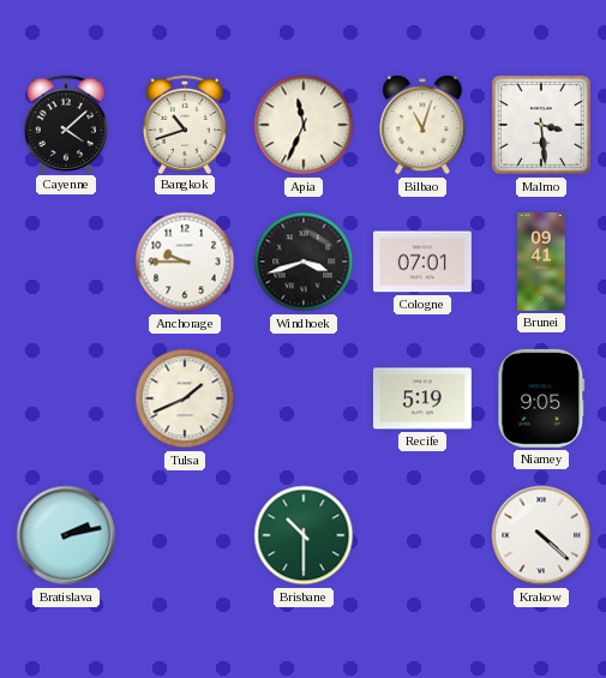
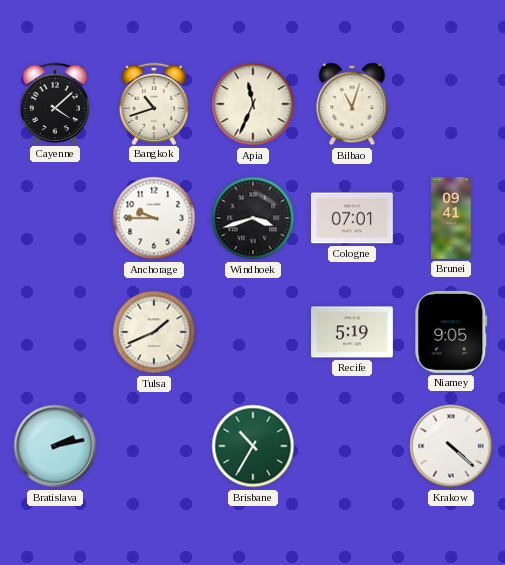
Malmo: 3:29 -> none
Brisbane: 10:30 -> 10:35
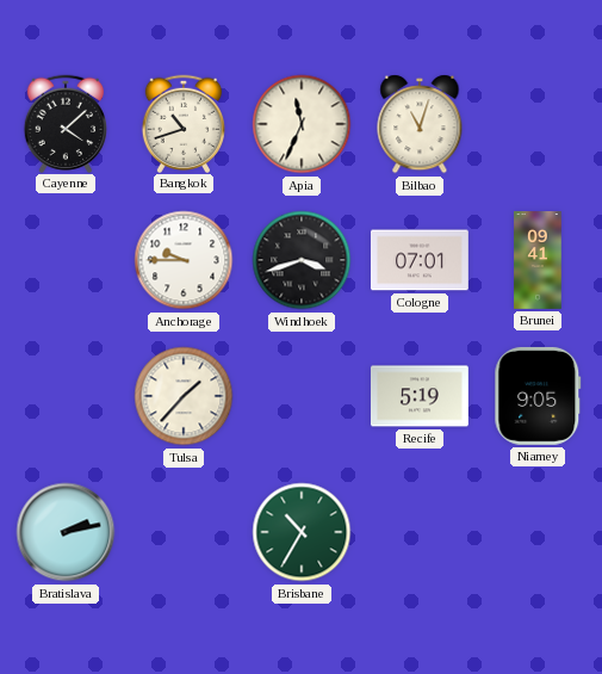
Tulsa: 1:41 -> 1:37
Krakow: 4:22 -> none
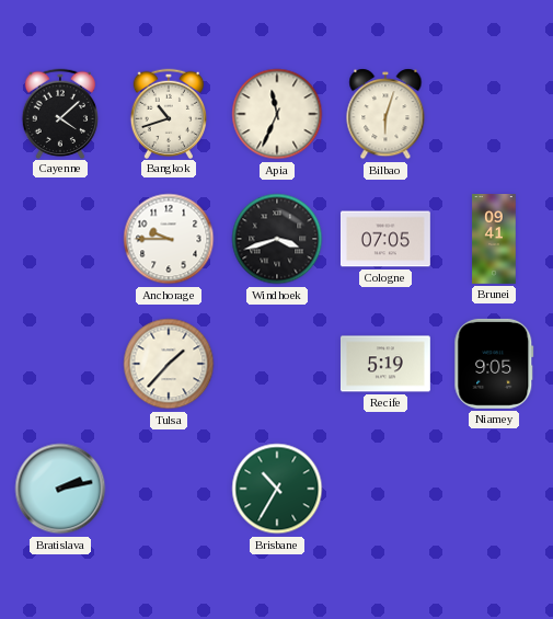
Bilbao: 11:03 -> 6:03
Cologne: 07:01 -> 07:05
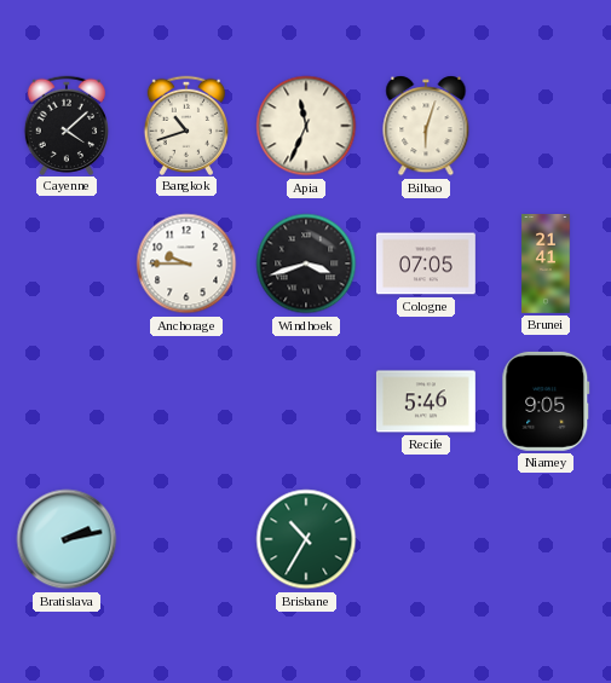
Brunei: 09:41 -> 21:41
Tulsa: 1:37 -> none
Recife: 5:19 -> 5:46
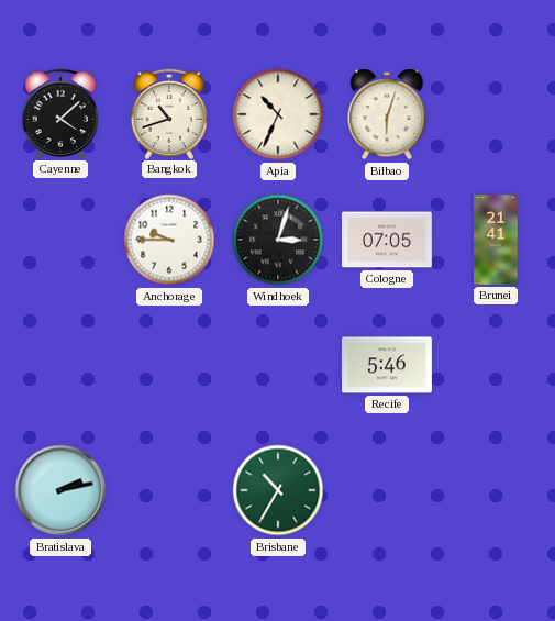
Apia: 11:34 -> 10:34
Windhoek: 3:42 -> 3:03
Niamey: 9:05 -> none
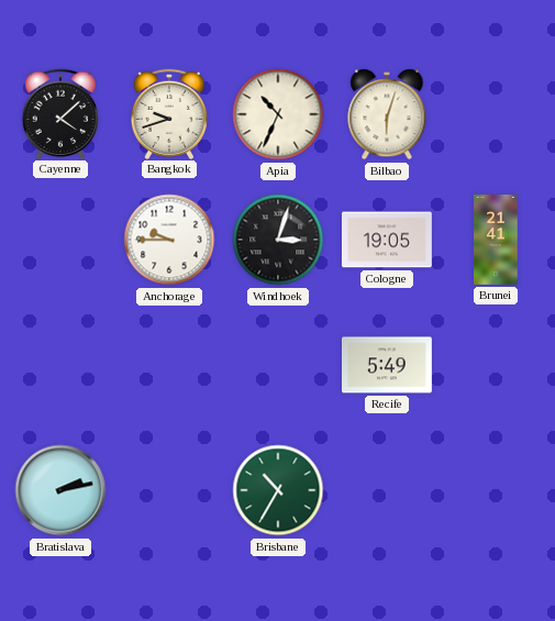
Bangkok: 10:42 -> 9:42
Cologne: 07:05 -> 19:05
Recife: 5:46 -> 5:49
